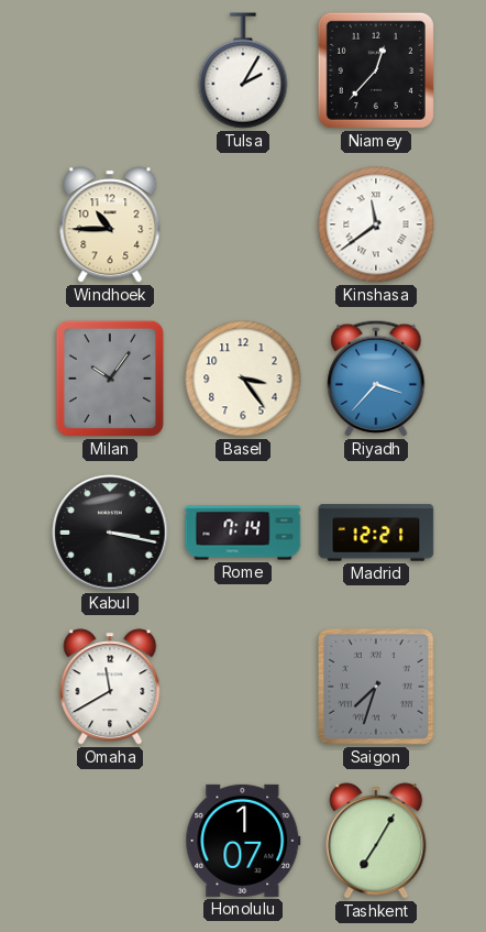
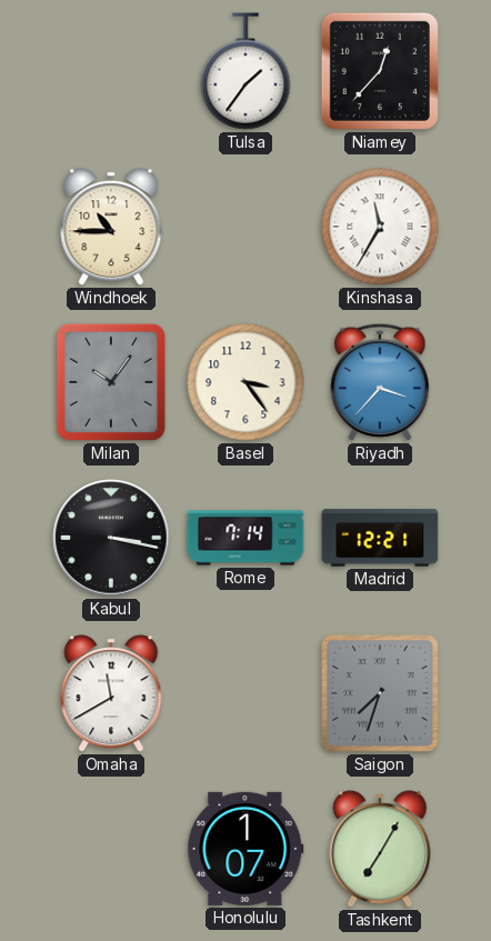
Tulsa: 2:05 -> 1:36
Kinshasa: 11:39 -> 11:35
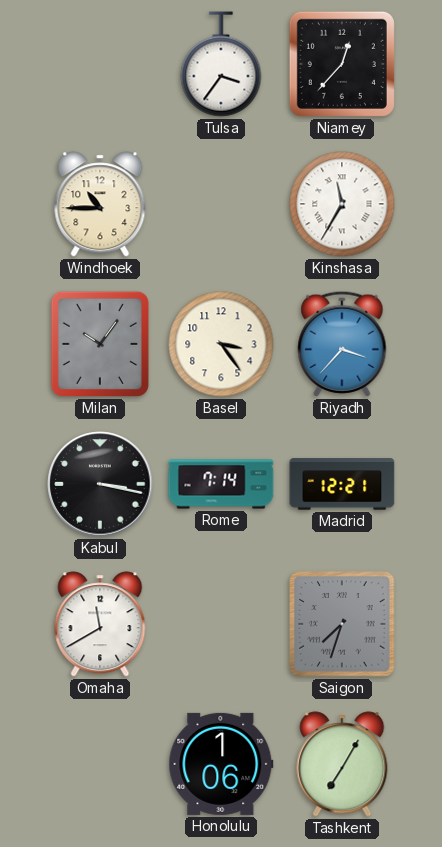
Tulsa: 1:36 -> 3:36
Honolulu: 1:07 -> 1:06
